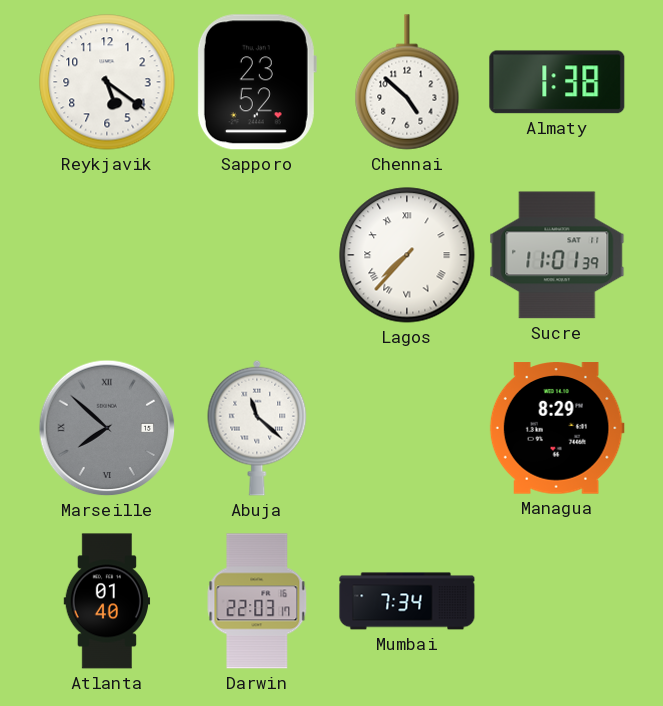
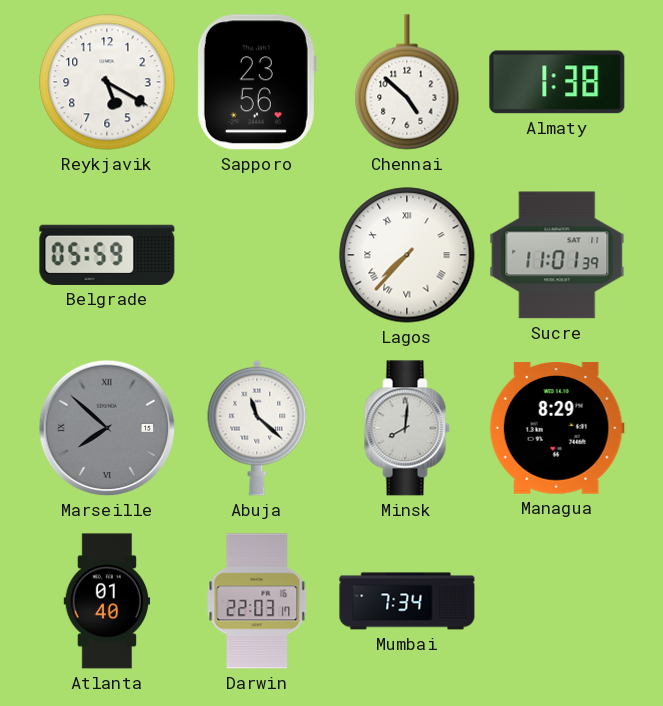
Reykjavik: 5:21 -> 5:20
Sapporo: 23:52 -> 23:56
Belgrade: none -> 05:59
Minsk: none -> 8:01
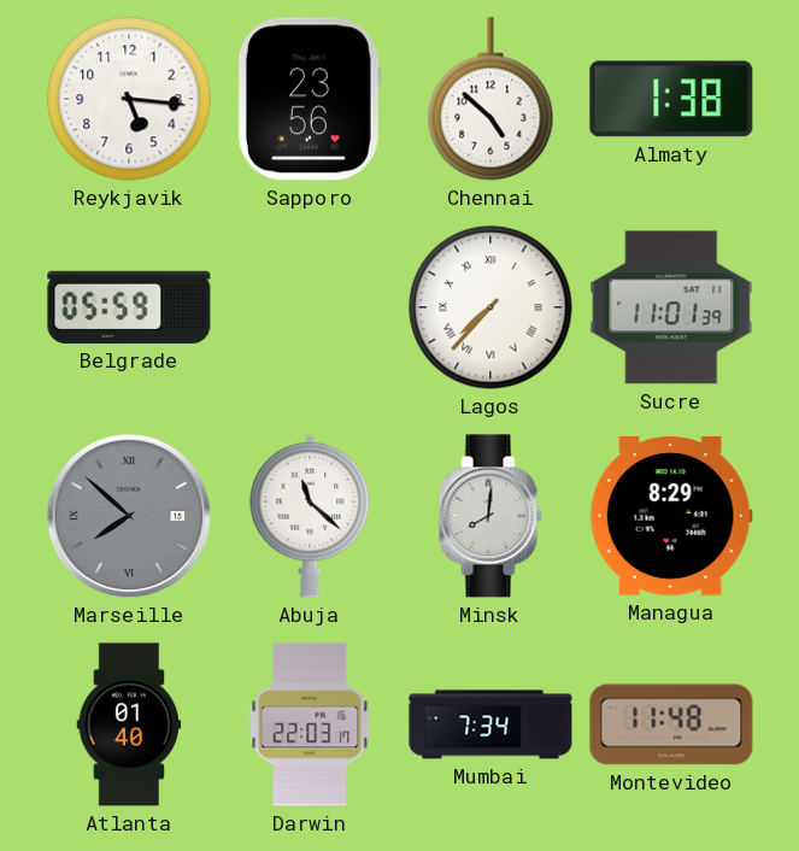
Reykjavik: 5:20 -> 5:16
Montevideo: none -> 11:48
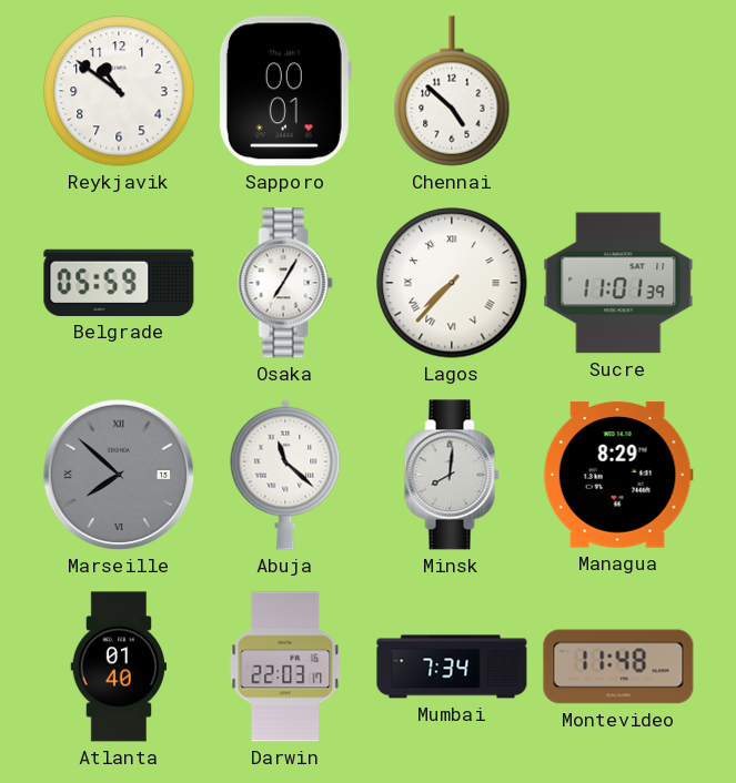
Reykjavik: 5:16 -> 10:51
Sapporo: 23:56 -> 00:01
Almaty: 1:38 -> none
Osaka: none -> 7:05
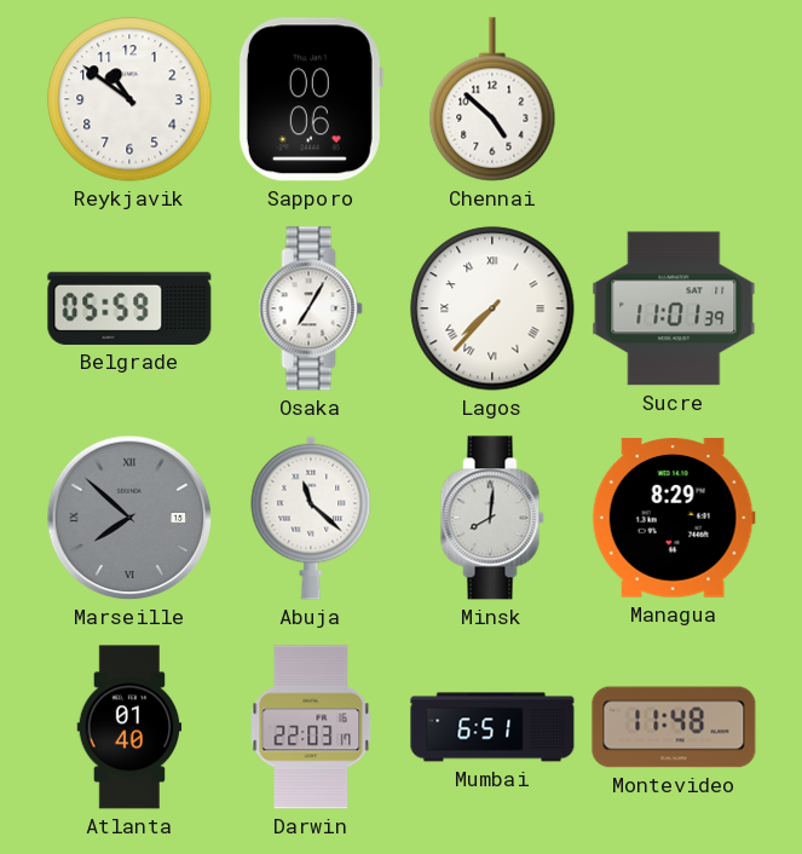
Sapporo: 00:01 -> 00:06
Mumbai: 7:34 -> 6:51
